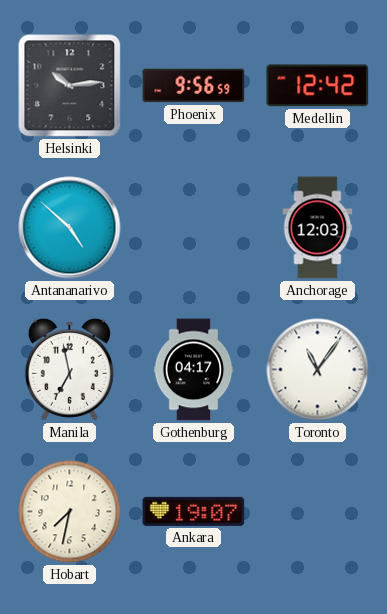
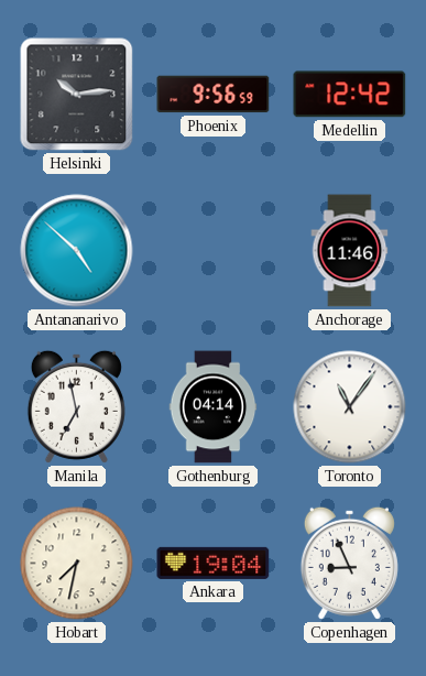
Anchorage: 12:03 -> 11:46
Gothenburg: 04:17 -> 04:14
Ankara: 19:07 -> 19:04
Copenhagen: none -> 8:56
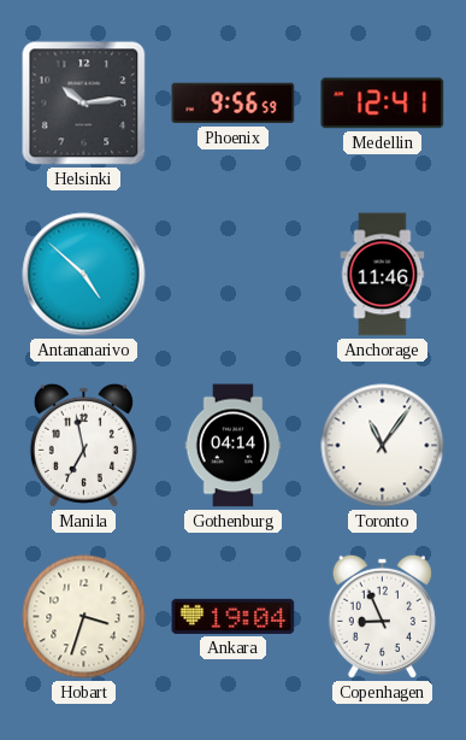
Medellin: 12:42 -> 12:41
Hobart: 7:32 -> 3:33
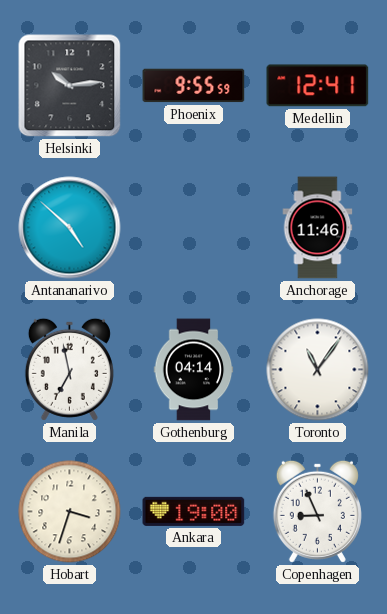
Phoenix: 9:56 -> 9:55
Ankara: 19:04 -> 19:00
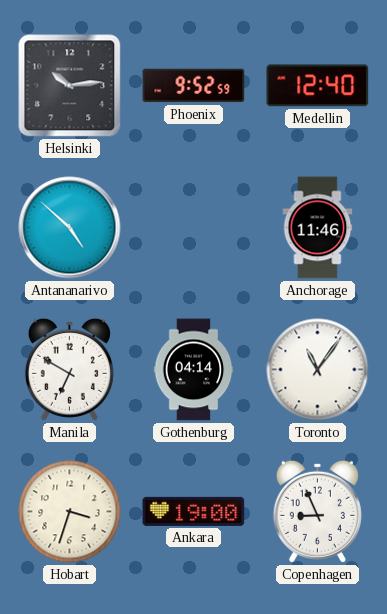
Phoenix: 9:55 -> 9:52
Medellin: 12:41 -> 12:40
Manila: 6:58 -> 6:50
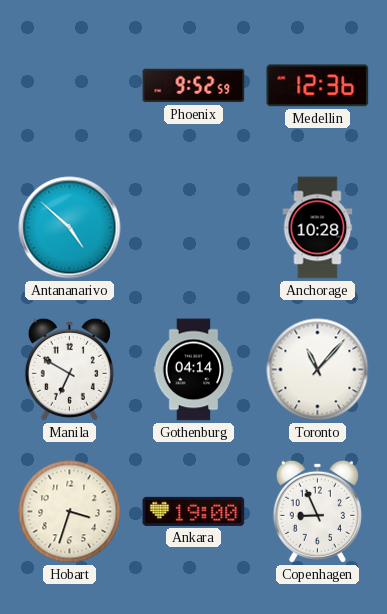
Helsinki: 10:14 -> none
Medellin: 12:40 -> 12:36
Anchorage: 11:46 -> 10:28
Toronto: 11:06 -> 11:07
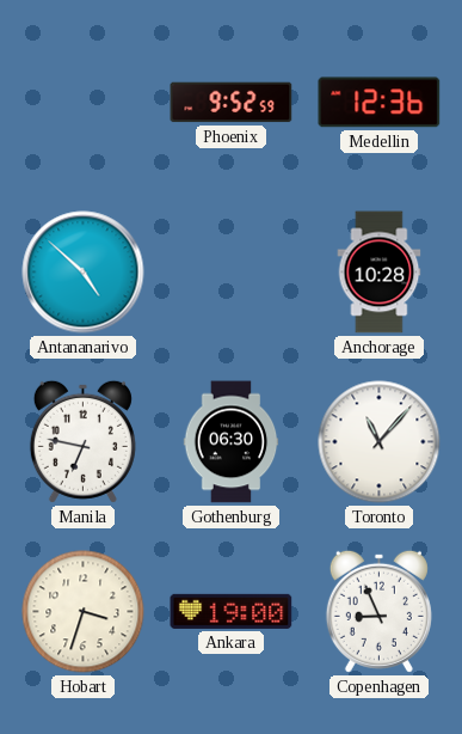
Manila: 6:50 -> 6:47
Gothenburg: 04:14 -> 06:30
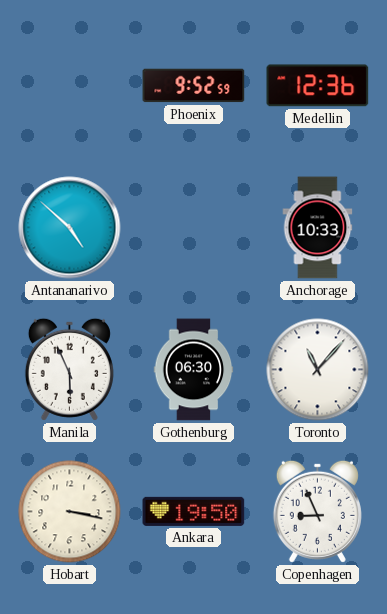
Anchorage: 10:28 -> 10:33
Manila: 6:47 -> 5:56
Hobart: 3:33 -> 3:17
Ankara: 19:00 -> 19:50
